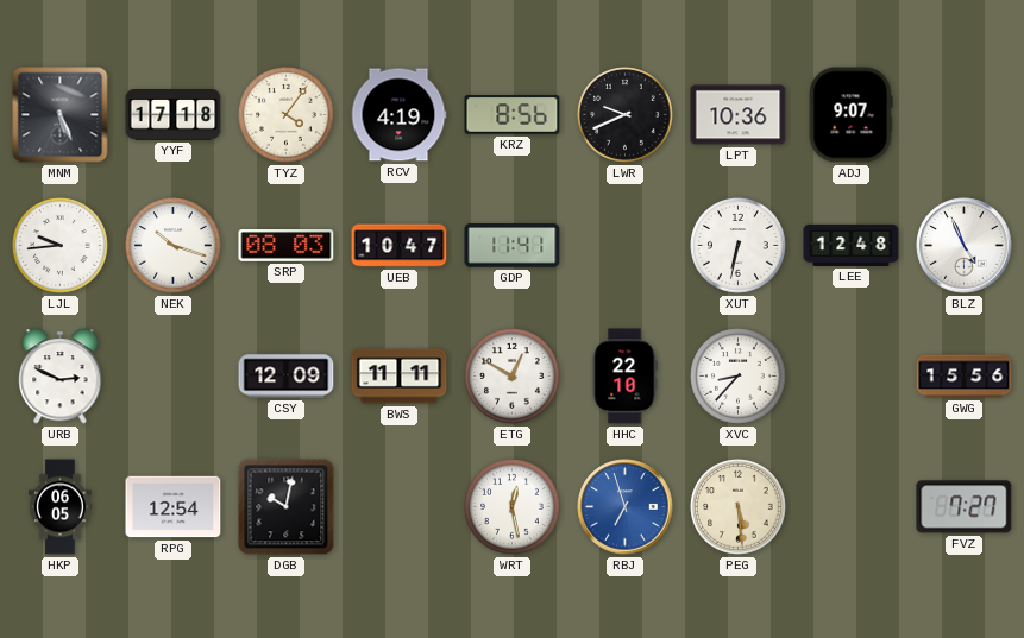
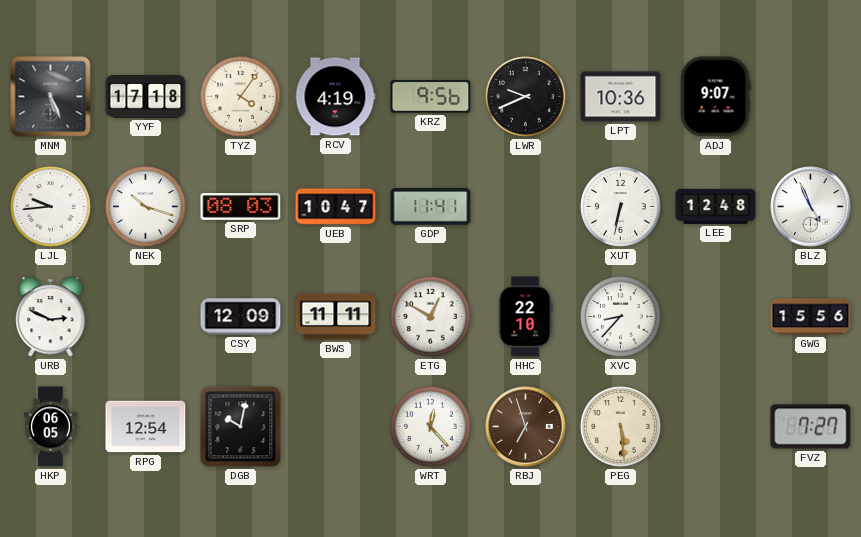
KRZ: 8:56 -> 9:56
WRT: 12:28 -> 12:23
RBJ dial: blue -> brown
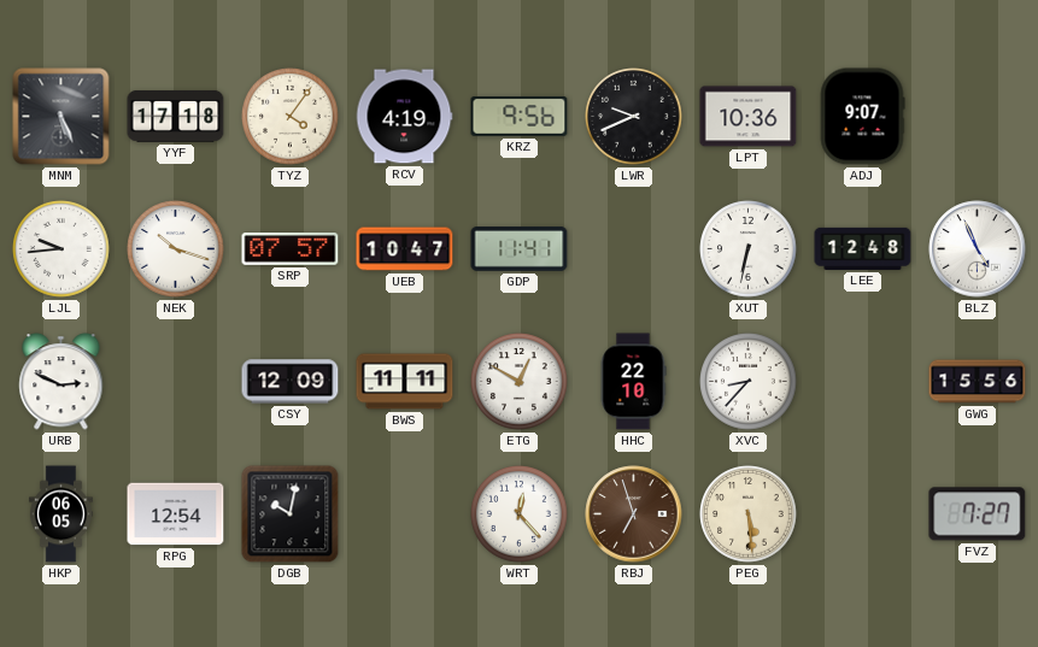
SRP: 08:03 -> 07:57
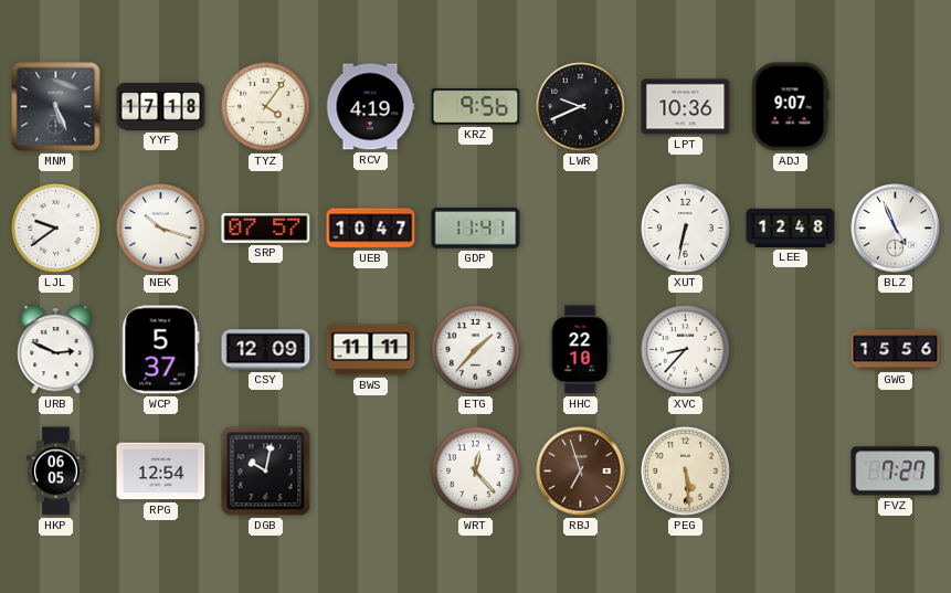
LJL: 9:44 -> 9:39
WCP: none -> 5:37
ETG: 12:50 -> 1:37
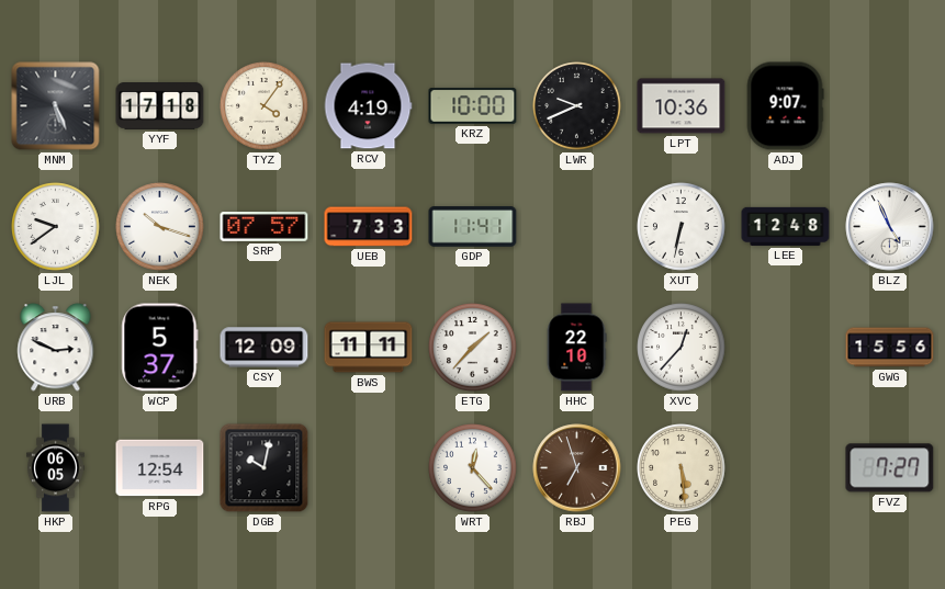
KRZ: 9:56 -> 10:00
UEB: 10:47 -> 7:33
XVC: 8:37 -> 12:37
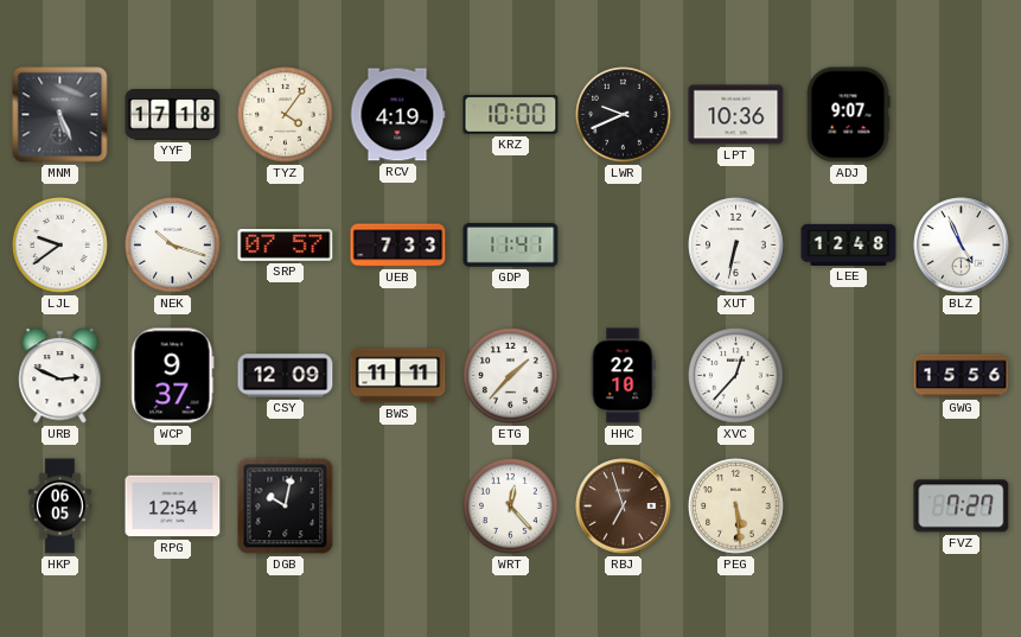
WCP: 5:37 -> 9:37
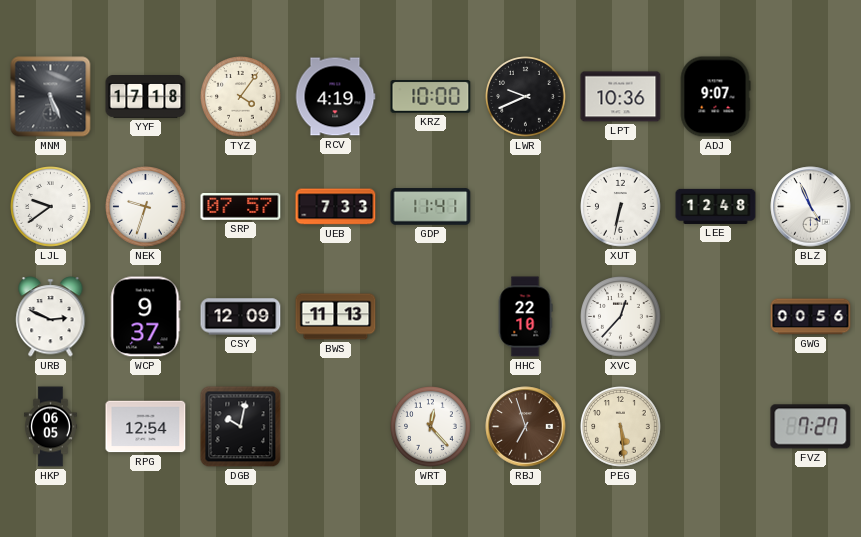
NEK: 10:18 -> 9:33
BWS: 11:11 -> 11:13
ETG: 1:37 -> none
GWG: 15:56 -> 00:56
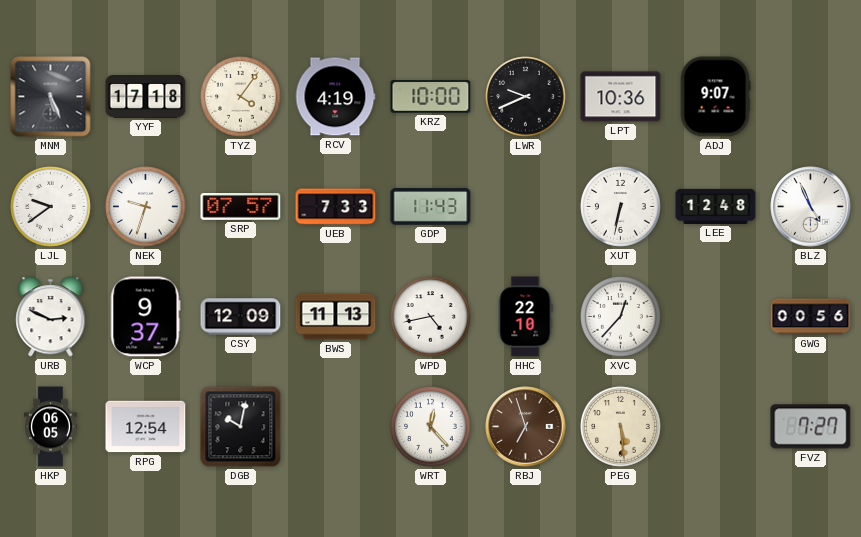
GDP: 11:41 -> 11:43
WPD: none -> 4:43
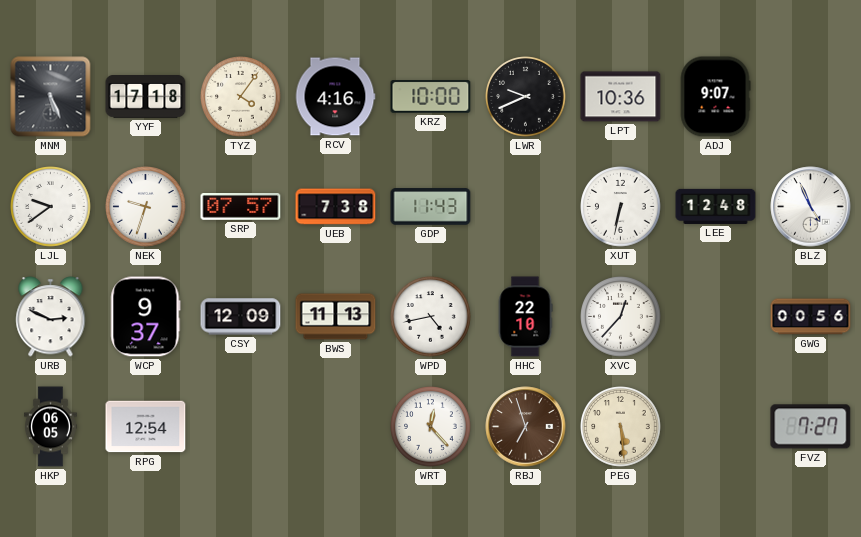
RCV: 4:19 -> 4:16
UEB: 7:33 -> 7:38
DGB: 10:02 -> none
